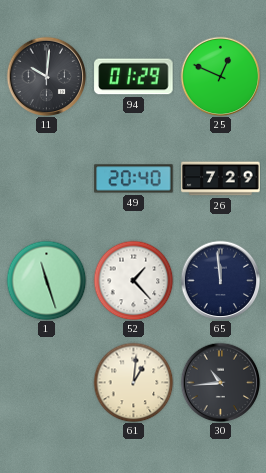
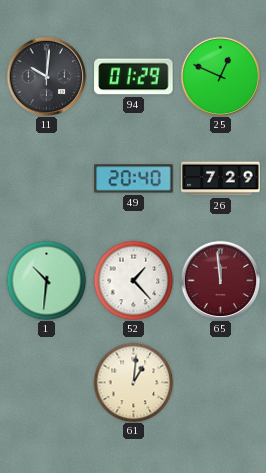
1: 11:27 -> 10:31
65 dial: navy -> burgundy
30: 10:44 -> none
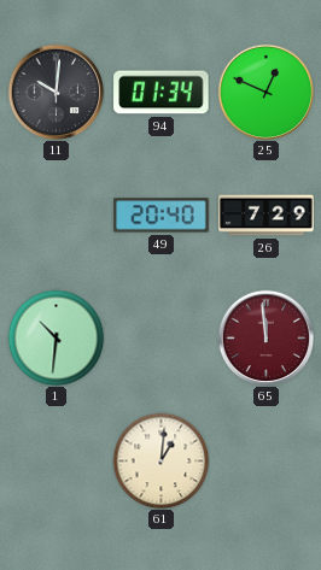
94: 01:29 -> 01:34
52: 1:23 -> none
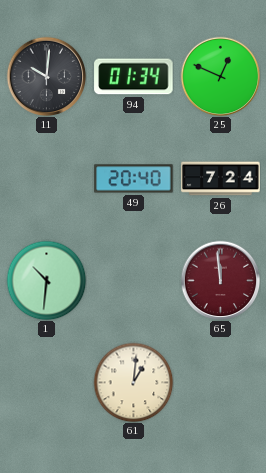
26: 7:29 -> 7:24
